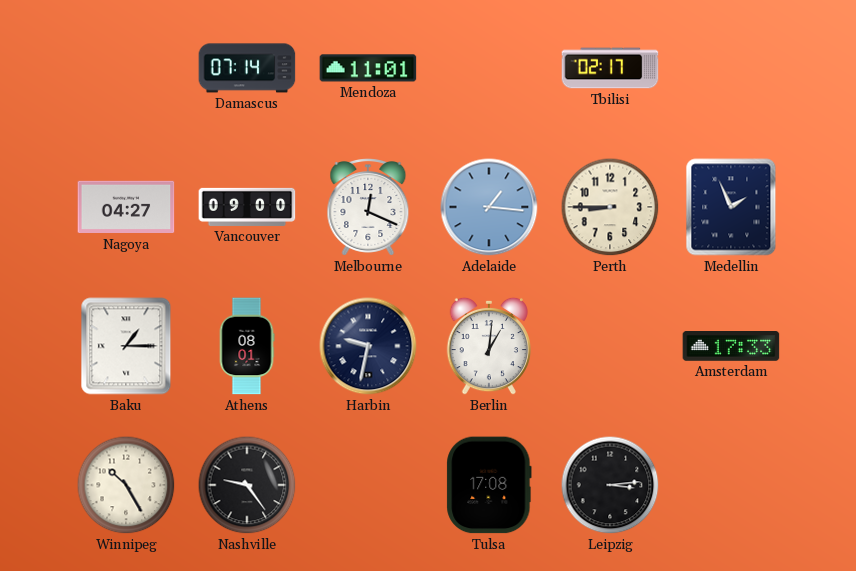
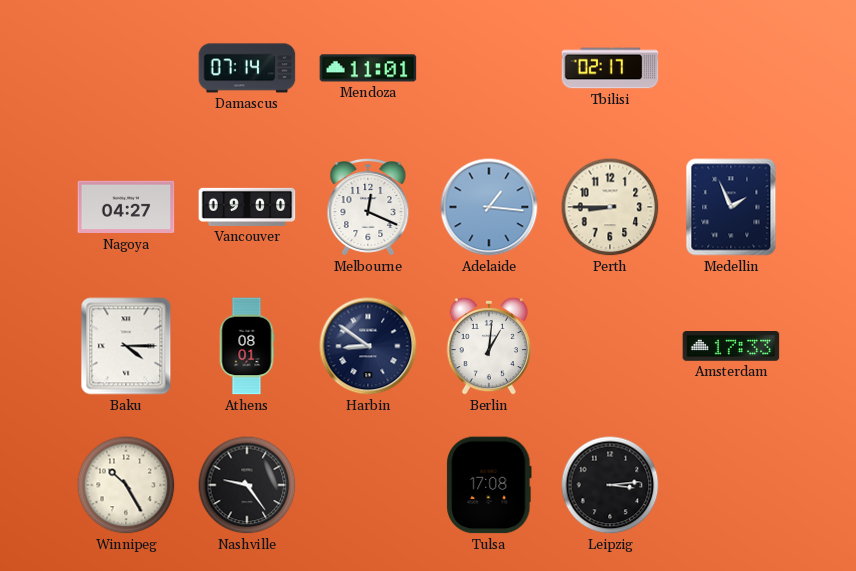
Baku: 1:15 -> 4:15
Harbin: 9:32 -> 8:51
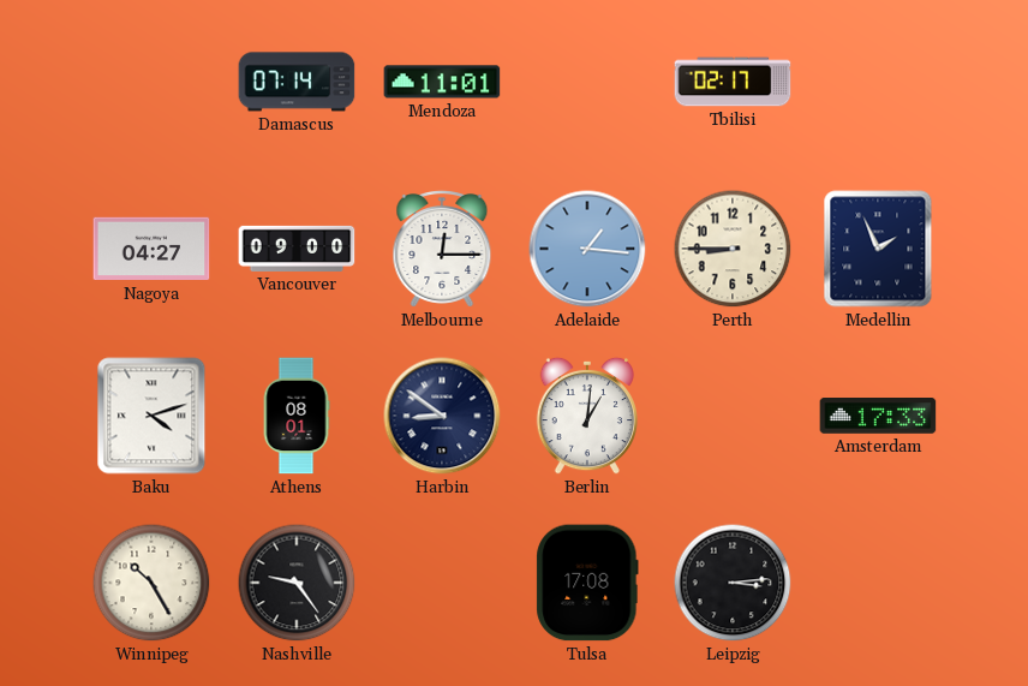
Melbourne: 12:19 -> 12:15
Baku: 4:15 -> 4:12
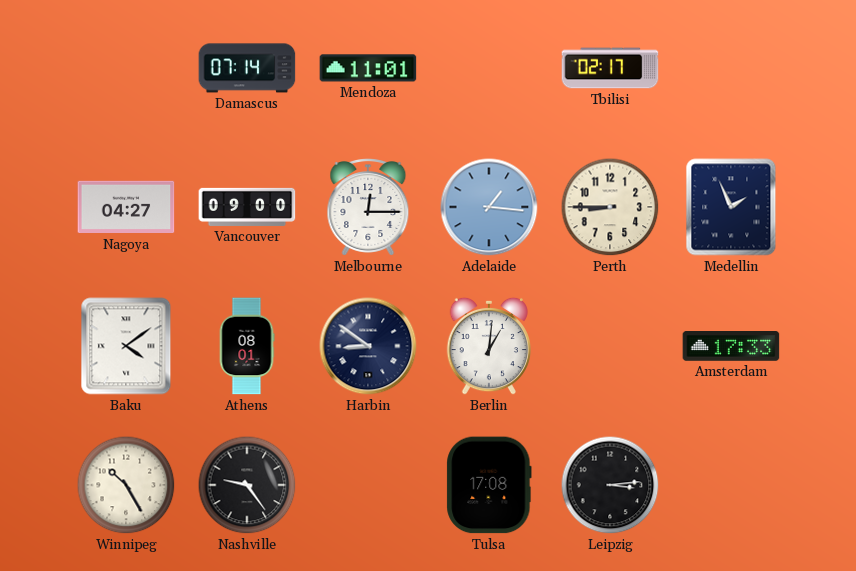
Baku: 4:12 -> 4:09
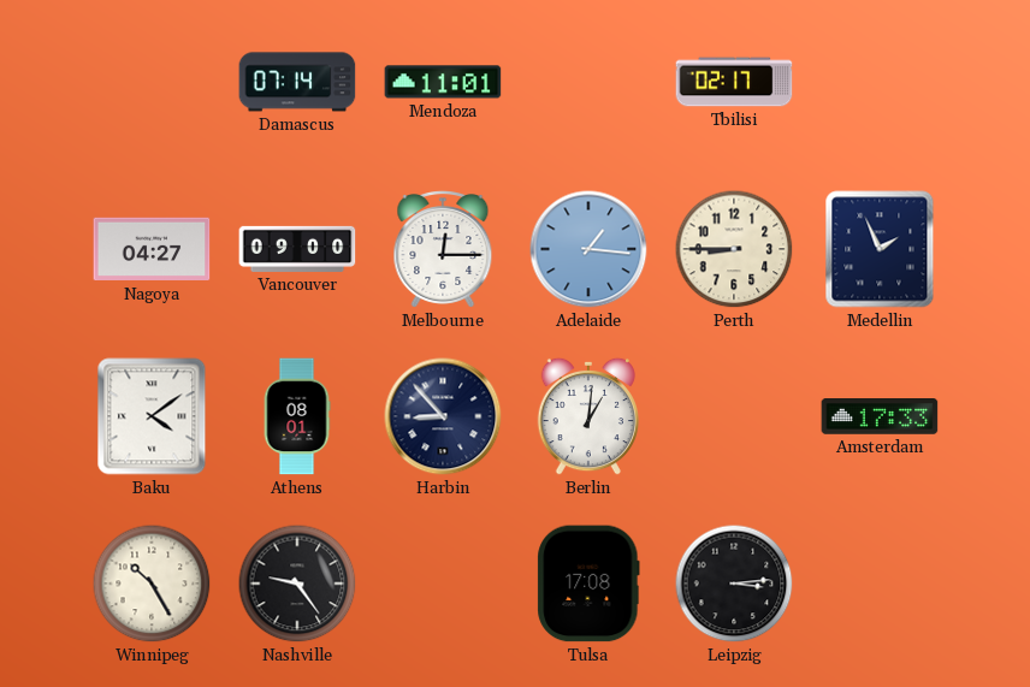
Harbin: 8:51 -> 8:53
